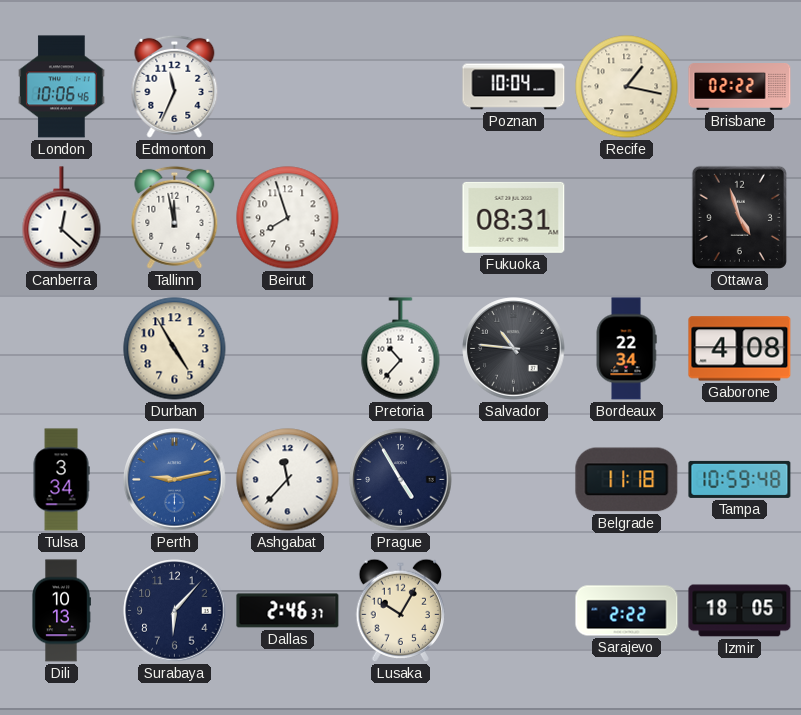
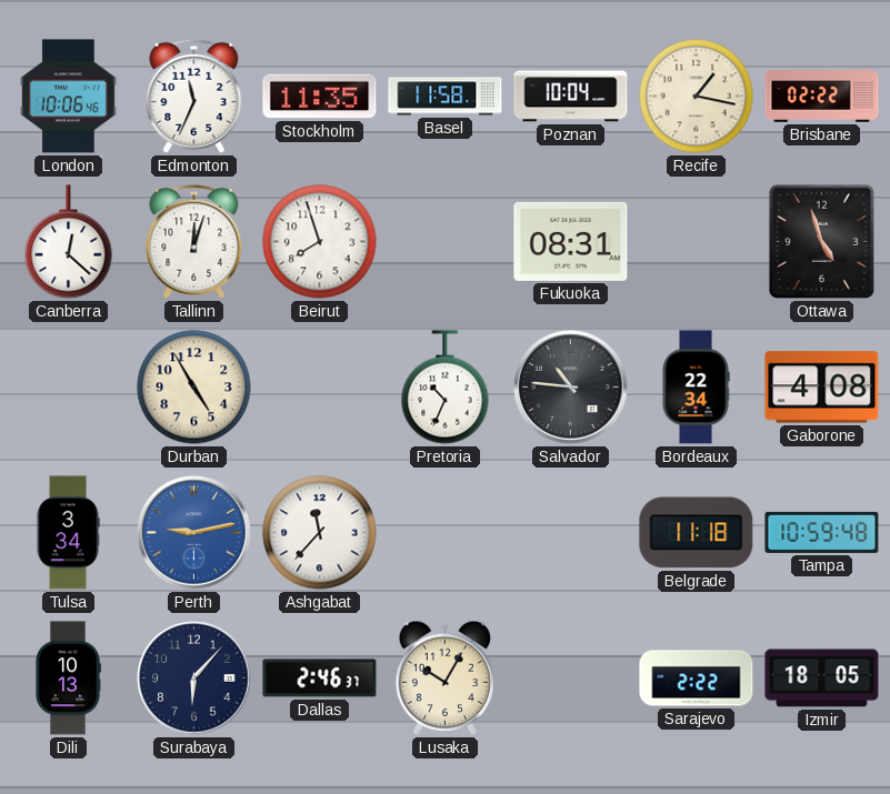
Stockholm: none -> 11:35
Basel: none -> 11:58
Tallinn: 11:58 -> 12:03
Pretoria: 10:37 -> 10:34
Prague: 4:55 -> none
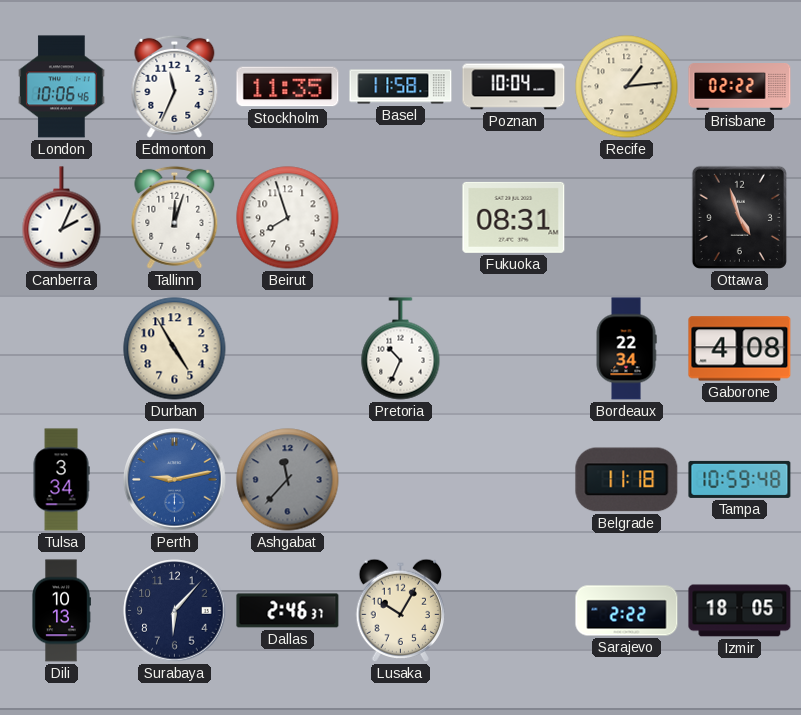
Recife: 1:17 -> 1:14
Canberra: 12:22 -> 2:04
Salvador: 10:46 -> none
Ashgabat dial: white -> grey
